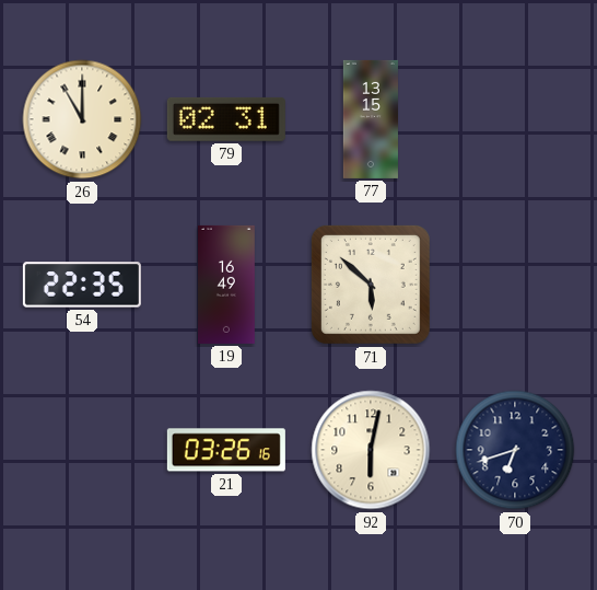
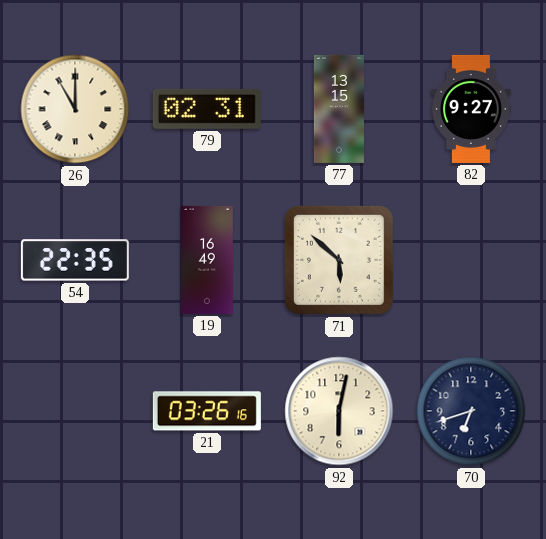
82: none -> 9:27
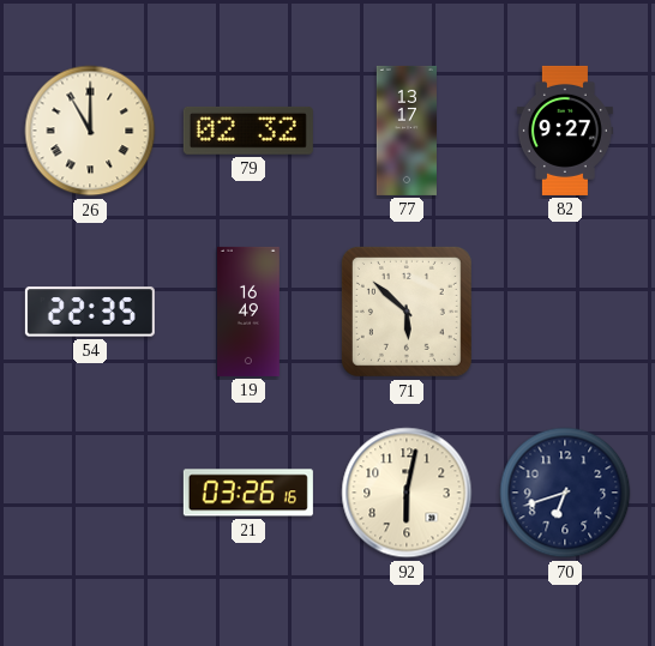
79: 02:31 -> 02:32
77: 13:15 -> 13:17
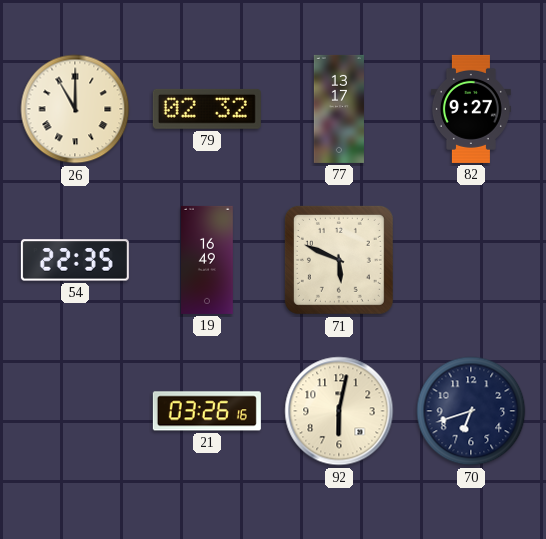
71: 5:52 -> 5:49
